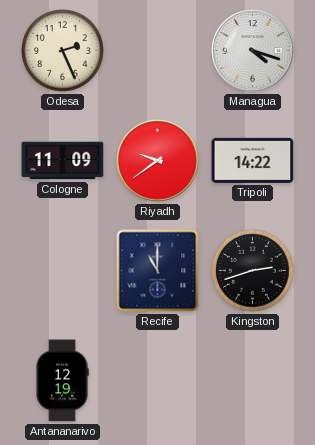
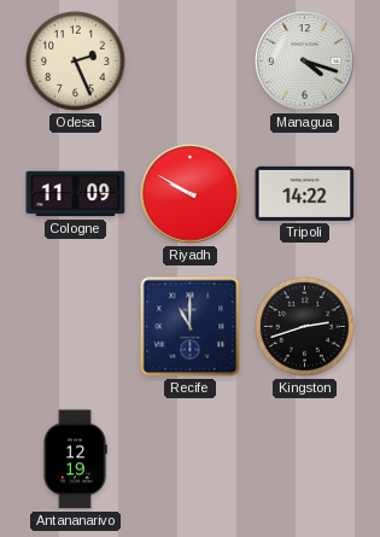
Riyadh: 9:39 -> 9:50
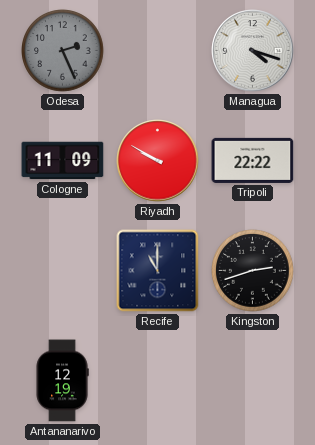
Odesa dial: cream -> grey
Tripoli: 14:22 -> 22:22
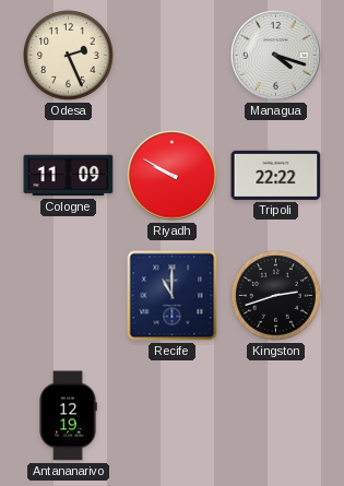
Odesa dial: grey -> cream
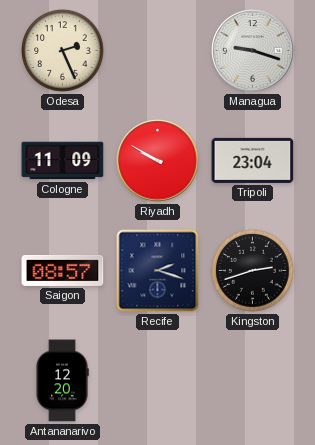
Managua: 4:18 -> 9:18
Tripoli: 22:22 -> 23:04
Saigon: none -> 08:57
Recife: 11:00 -> 2:18
Antananarivo: 12:19 -> 12:20
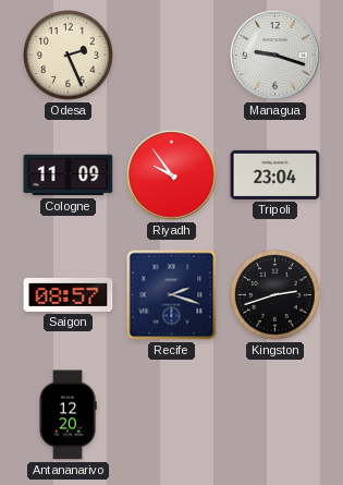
Riyadh: 9:50 -> 9:54
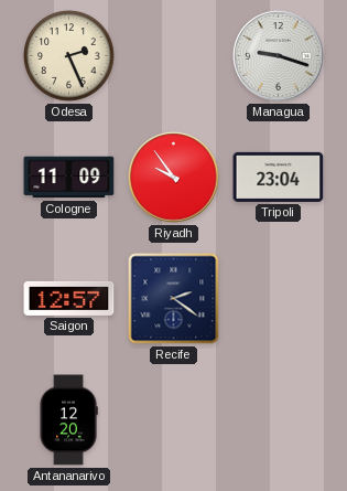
Saigon: 08:57 -> 12:57
Recife: 2:18 -> 2:21
Kingston: 2:42 -> none
